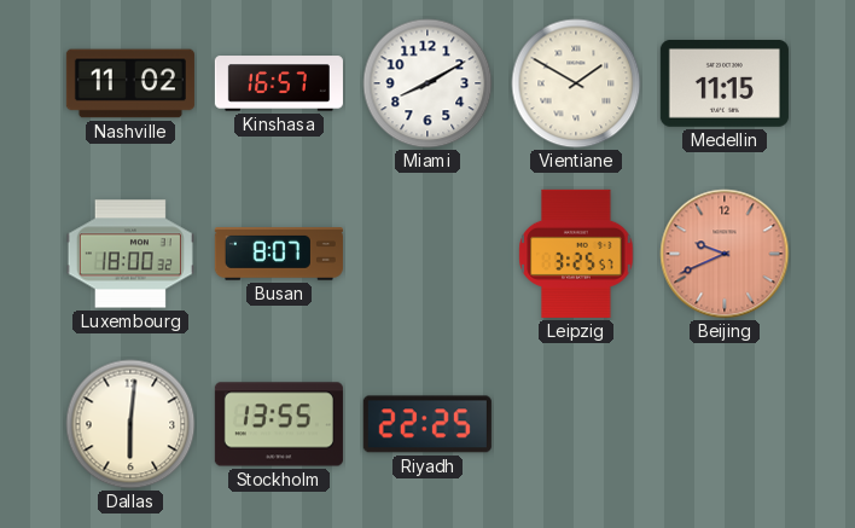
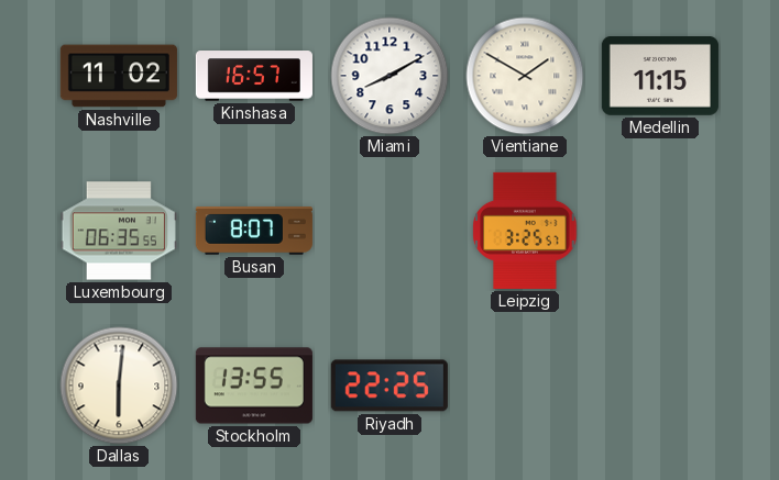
Luxembourg: 18:00 -> 06:35
Beijing: 9:41 -> none
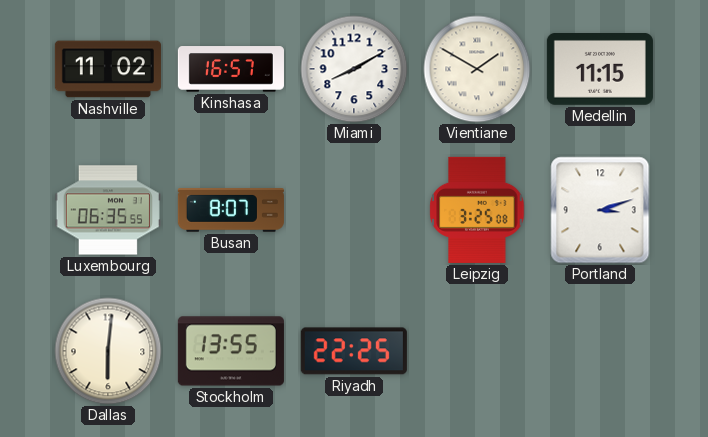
Leipzig: 3:25:57 -> 3:25:08
Portland: none -> 3:12
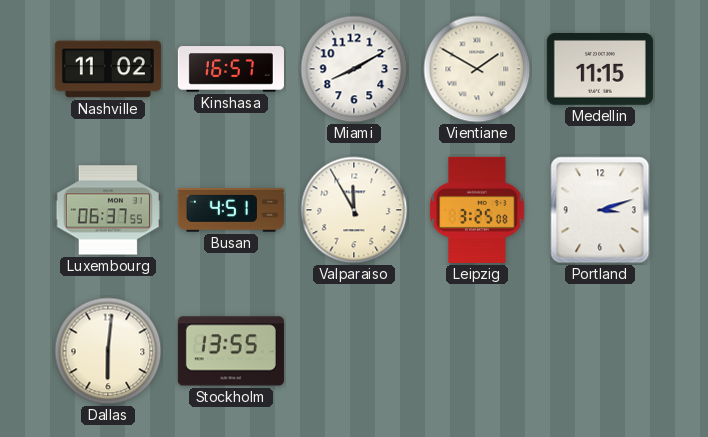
Luxembourg: 06:35 -> 06:37
Busan: 8:07 -> 4:51
Valparaiso: none -> 11:55
Riyadh: 22:25 -> none
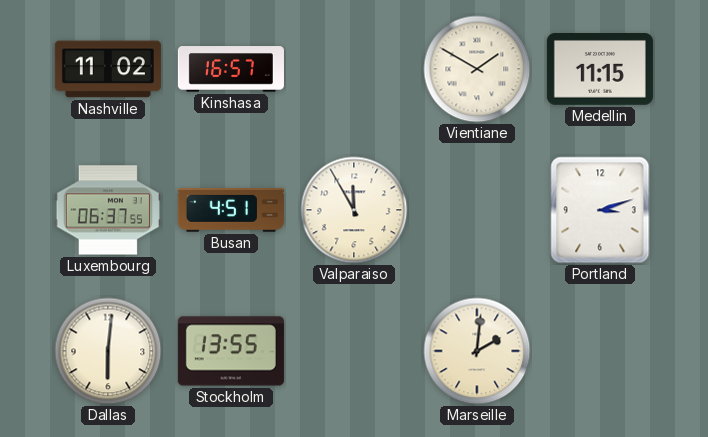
Miami: 8:10 -> none
Leipzig: 3:25 -> none
Marseille: none -> 2:01
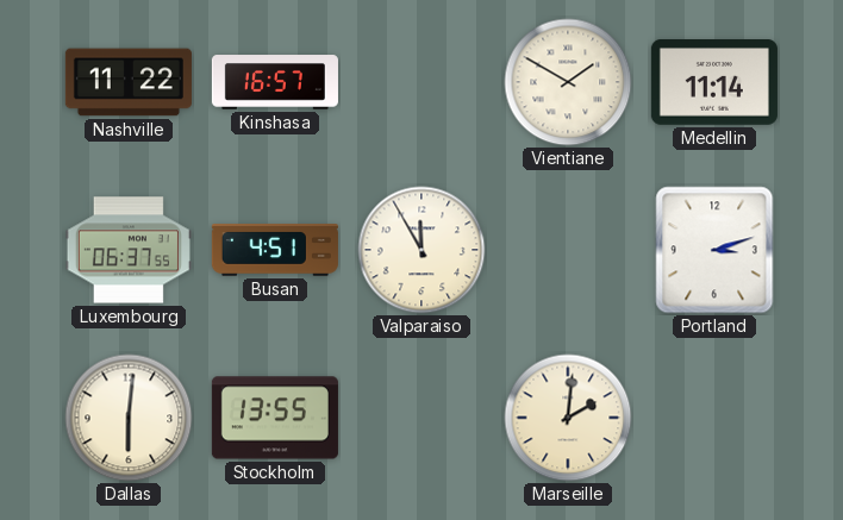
Nashville: 11:02 -> 11:22
Medellin: 11:15 -> 11:14
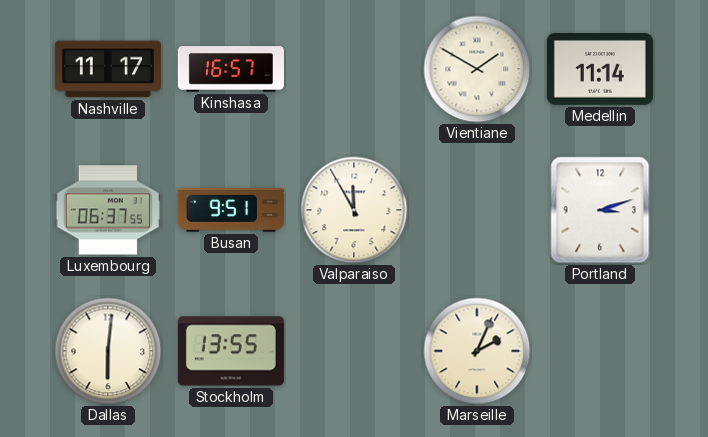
Nashville: 11:22 -> 11:17
Busan: 4:51 -> 9:51
Marseille: 2:01 -> 2:04
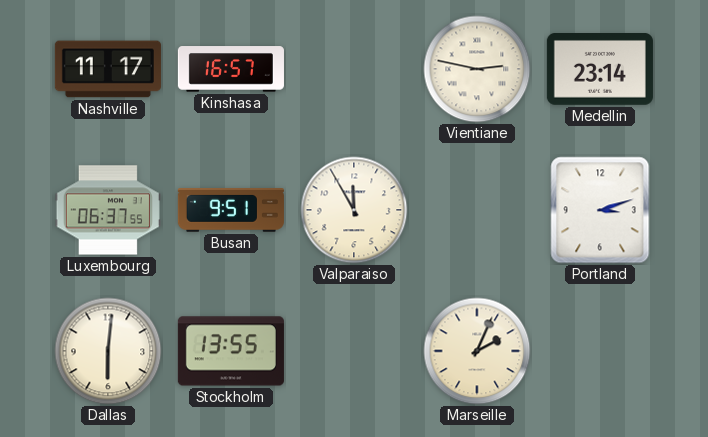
Vientiane: 1:50 -> 2:47
Medellin: 11:14 -> 23:14
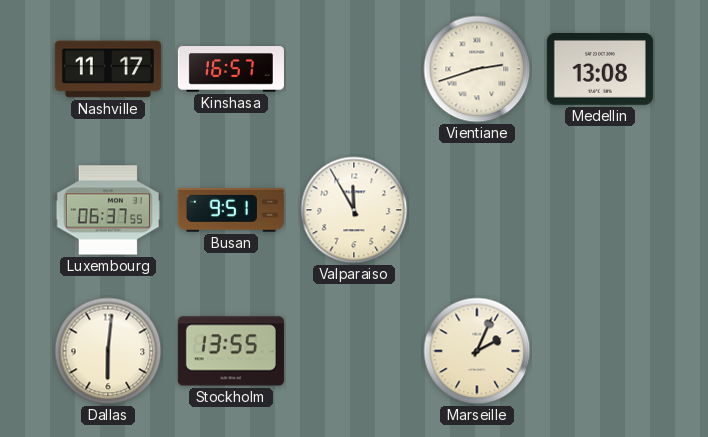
Vientiane: 2:47 -> 2:42
Medellin: 23:14 -> 13:08
Portland: 3:12 -> none
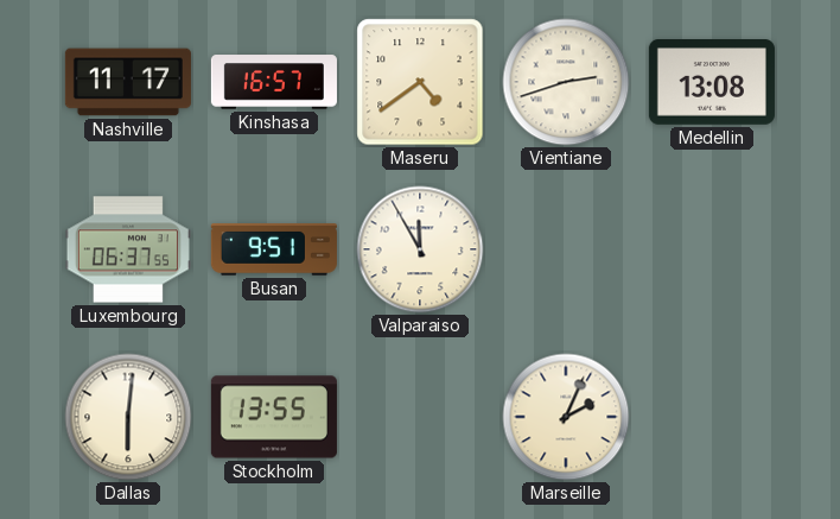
Maseru: none -> 4:39
